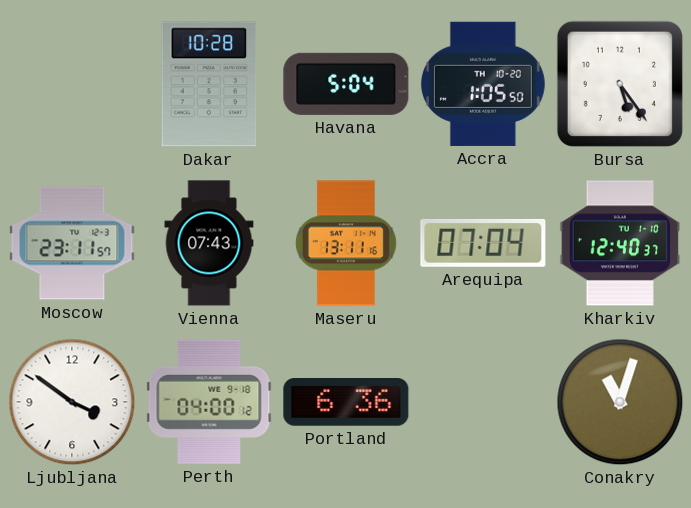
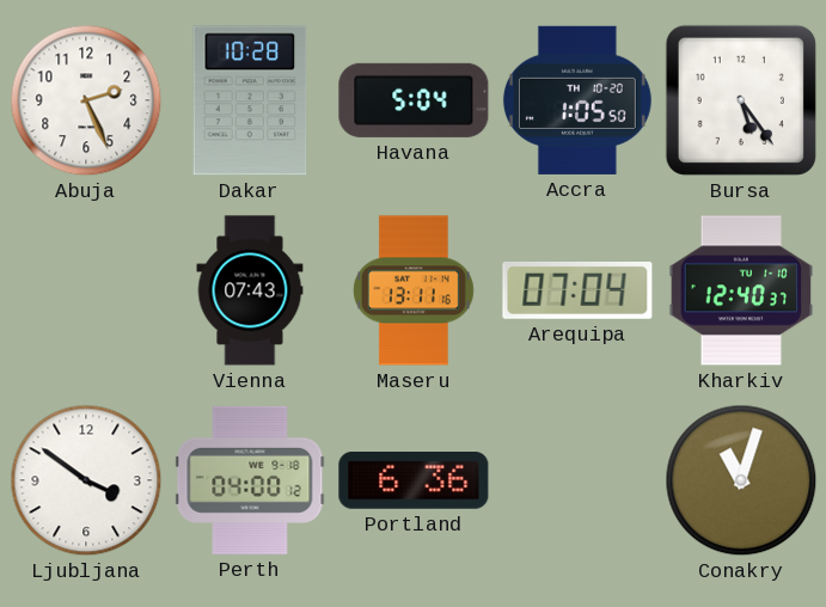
Abuja: none -> 2:26
Moscow: 23:11 -> none
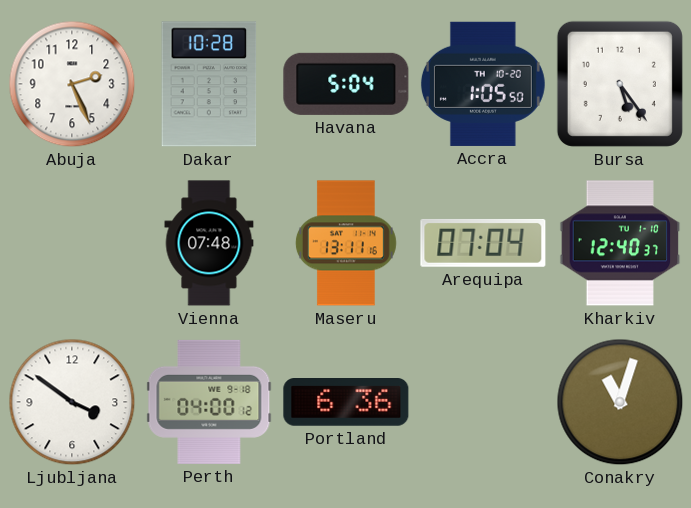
Vienna: 07:43 -> 07:48
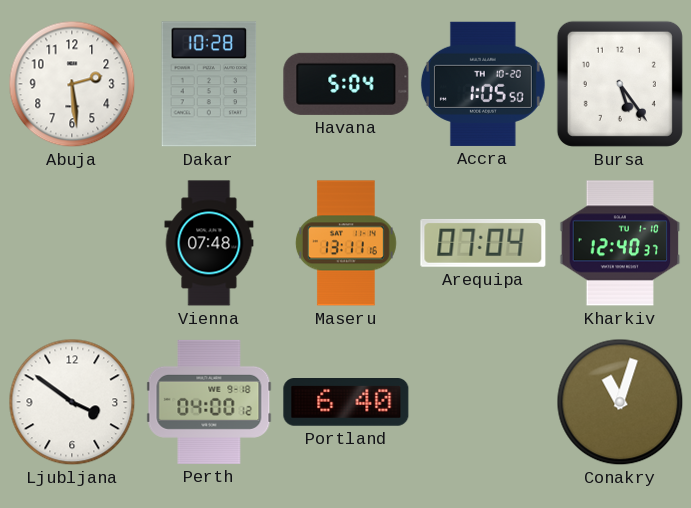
Abuja: 2:26 -> 2:29
Portland: 6:36 -> 6:40
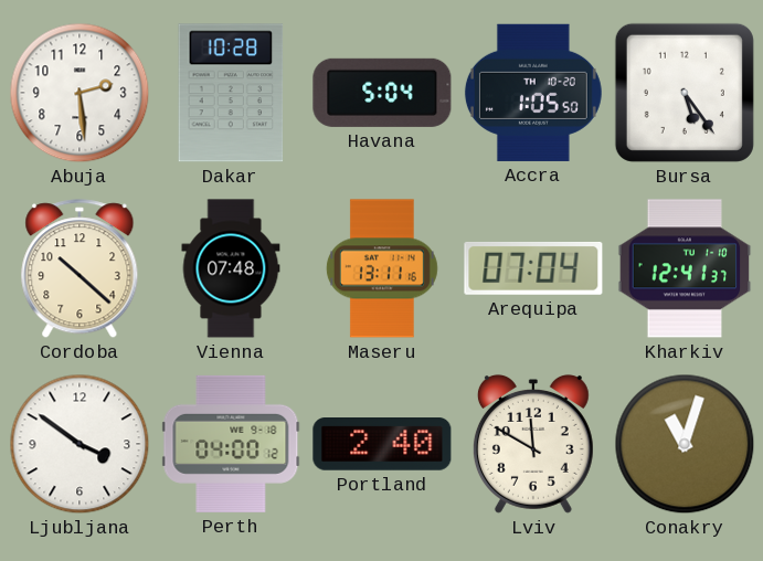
Cordoba: none -> 10:22
Kharkiv: 12:40 -> 12:41
Portland: 6:40 -> 2:40
Lviv: none -> 11:50
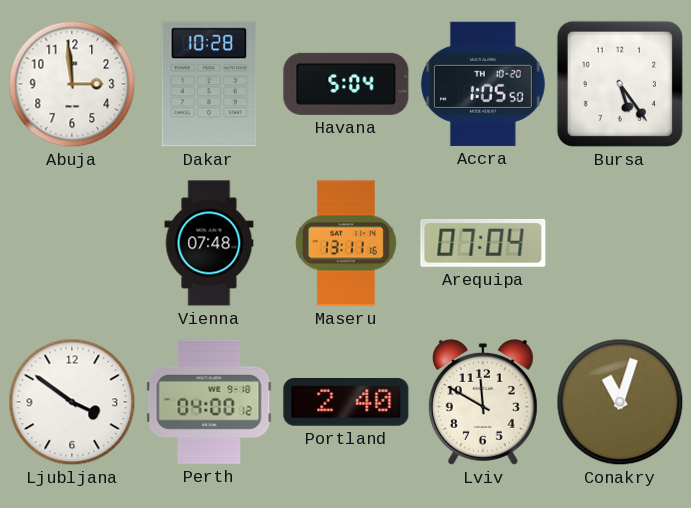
Abuja: 2:29 -> 2:59
Cordoba: 10:22 -> none
Kharkiv: 12:41 -> none
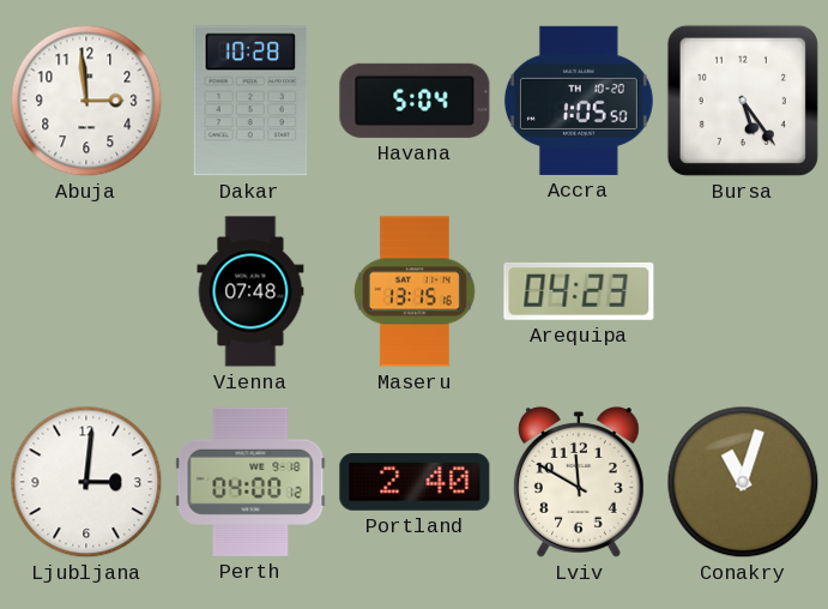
Maseru: 13:11 -> 13:15
Arequipa: 07:04 -> 04:23
Ljubljana: 3:51 -> 3:01
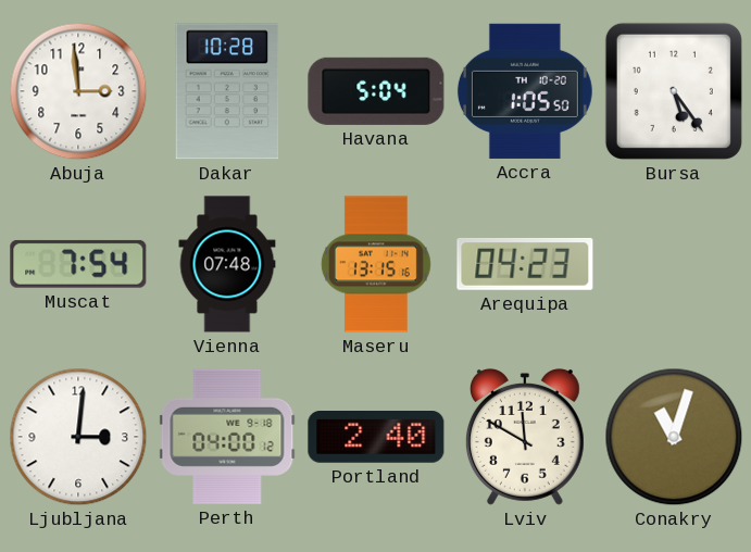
Muscat: none -> 7:54
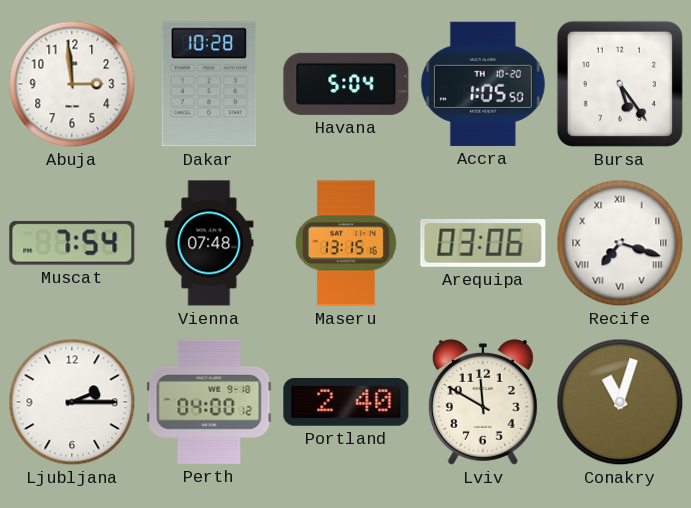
Arequipa: 04:23 -> 03:06
Recife: none -> 7:18
Ljubljana: 3:01 -> 2:15
